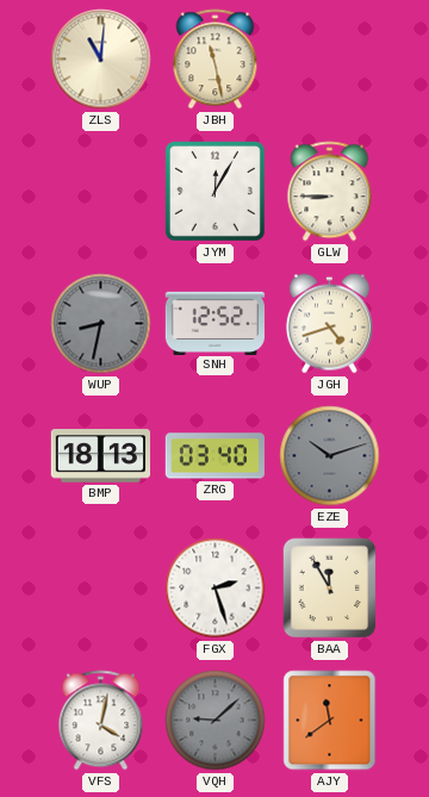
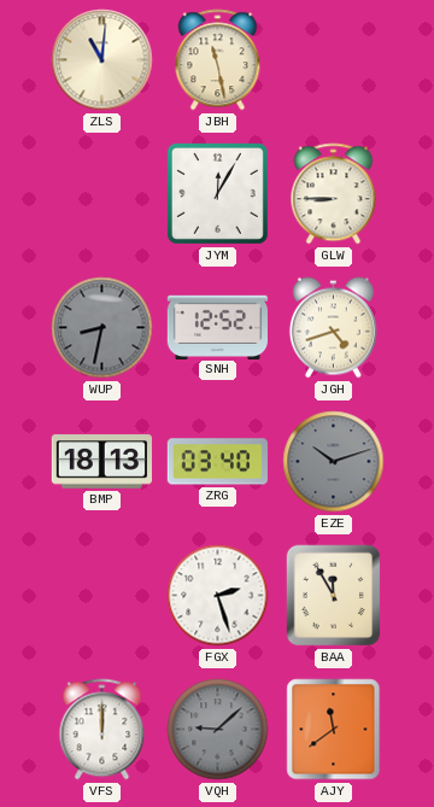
VFS: 4:02 -> 12:00
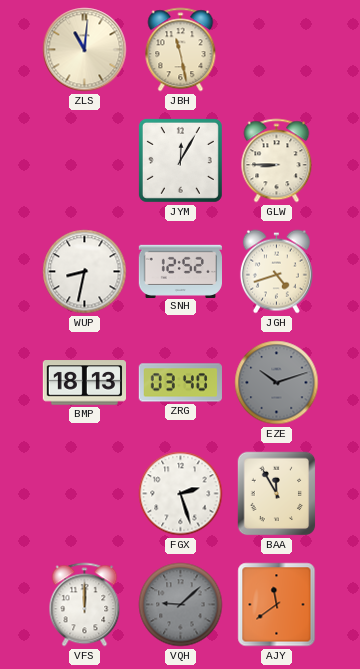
WUP dial: grey -> white
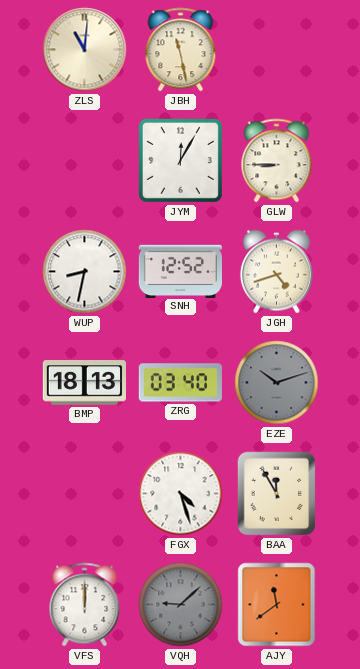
FGX: 2:27 -> 4:27
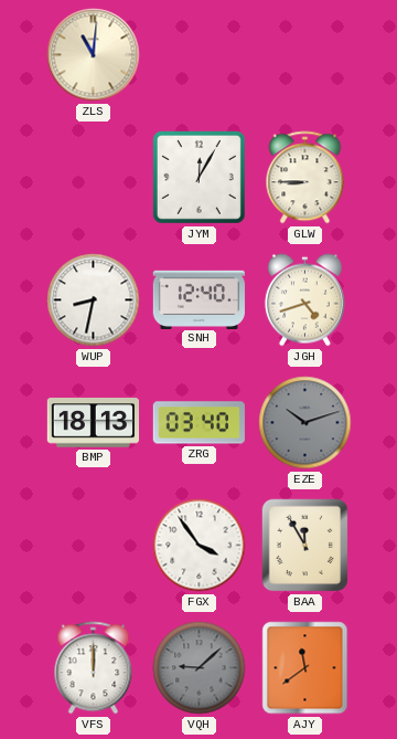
JBH: 11:28 -> none
SNH: 12:52 -> 12:40
FGX: 4:27 -> 3:54
